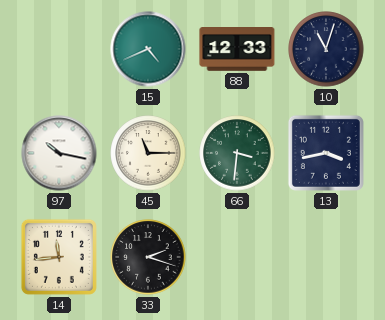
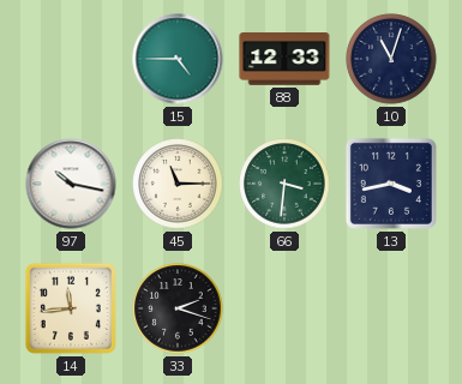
15: 4:41 -> 4:45
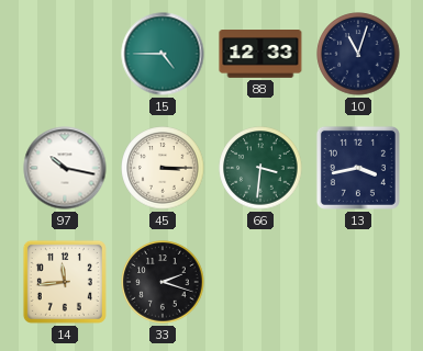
45: 11:15 -> 3:15
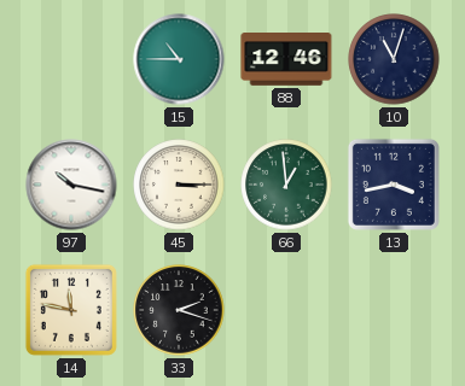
15: 4:45 -> 10:45
88: 12:33 -> 12:46
66: 3:31 -> 12:59
14: 11:44 -> 11:47
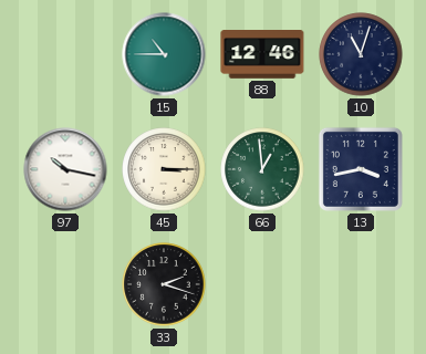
14: 11:47 -> none
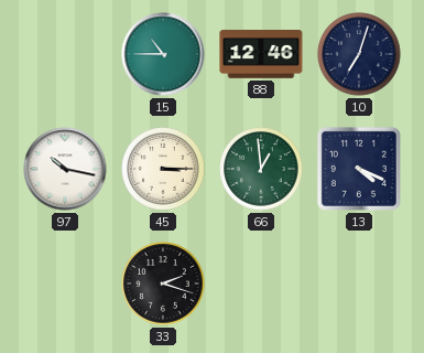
10: 11:03 -> 7:03
13: 3:43 -> 4:19
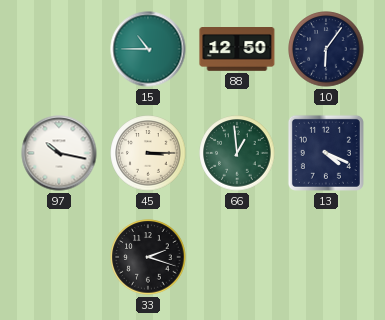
88: 12:46 -> 12:50
10: 7:03 -> 6:06
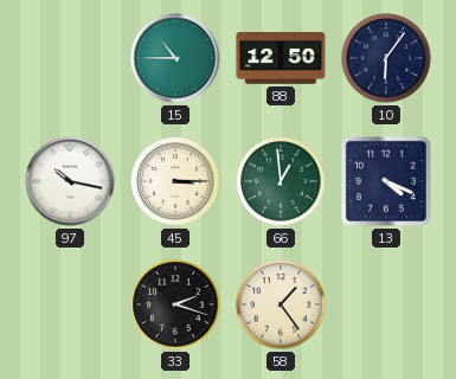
58: none -> 1:24
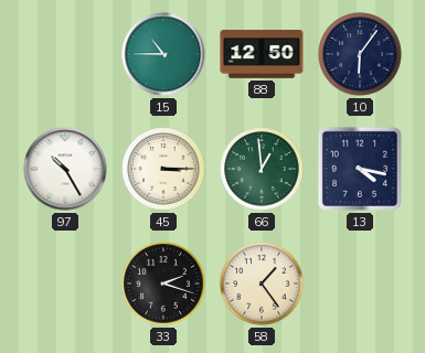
97: 10:17 -> 10:25
13: 4:19 -> 4:17
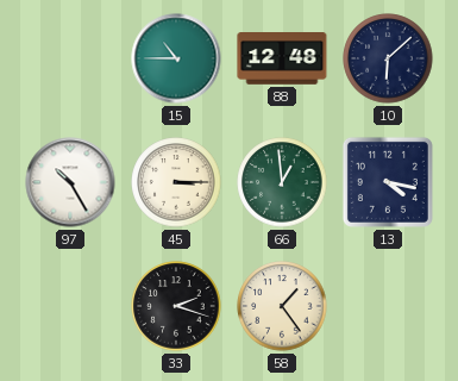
88: 12:50 -> 12:48
10: 6:06 -> 6:08
